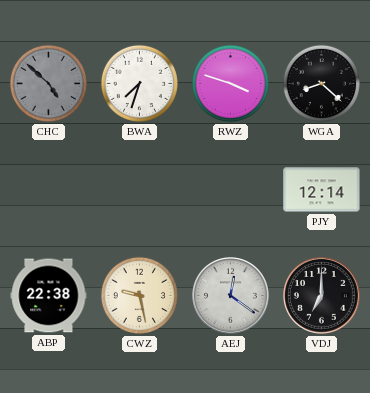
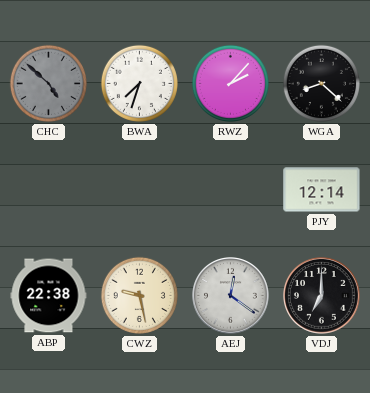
RWZ: 3:48 -> 2:07
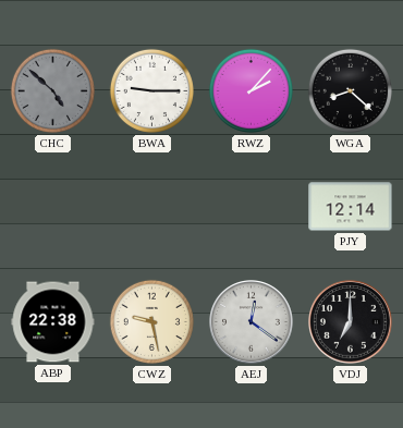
BWA: 7:33 -> 9:15
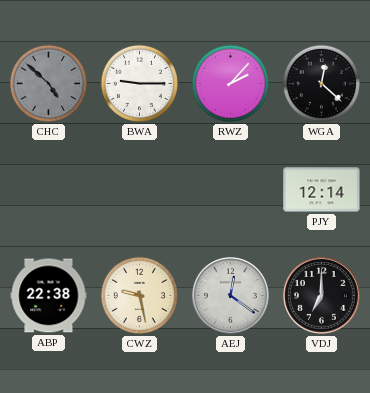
WGA: 8:22 -> 12:22
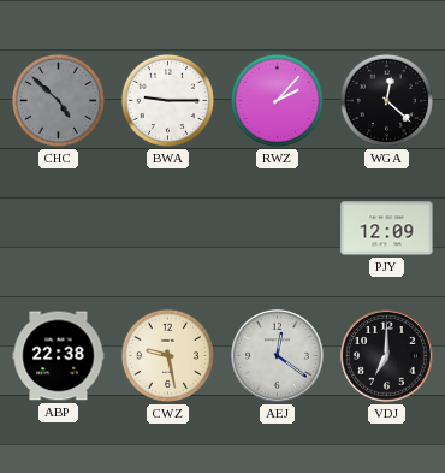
PJY: 12:14 -> 12:09
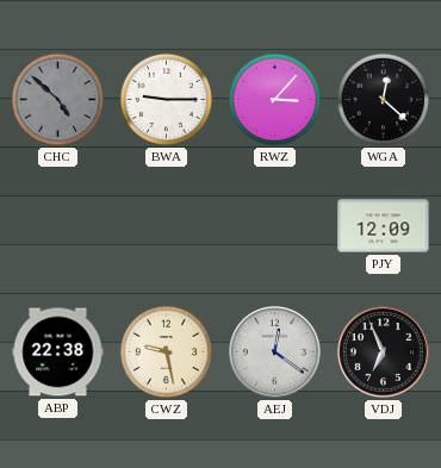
RWZ: 2:07 -> 3:07
VDJ: 7:00 -> 6:56
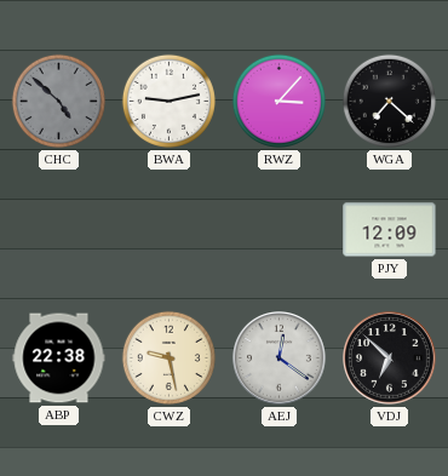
BWA: 9:15 -> 9:13
WGA: 12:22 -> 7:22
VDJ: 6:56 -> 6:52
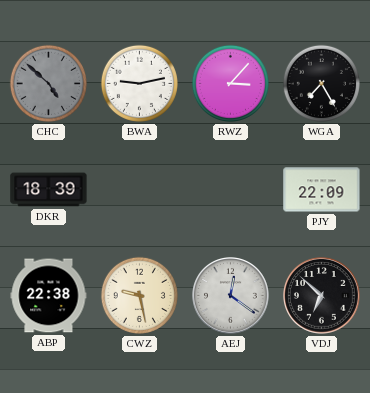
WGA: 7:22 -> 7:25
DKR: none -> 18:39
PJY: 12:09 -> 22:09
